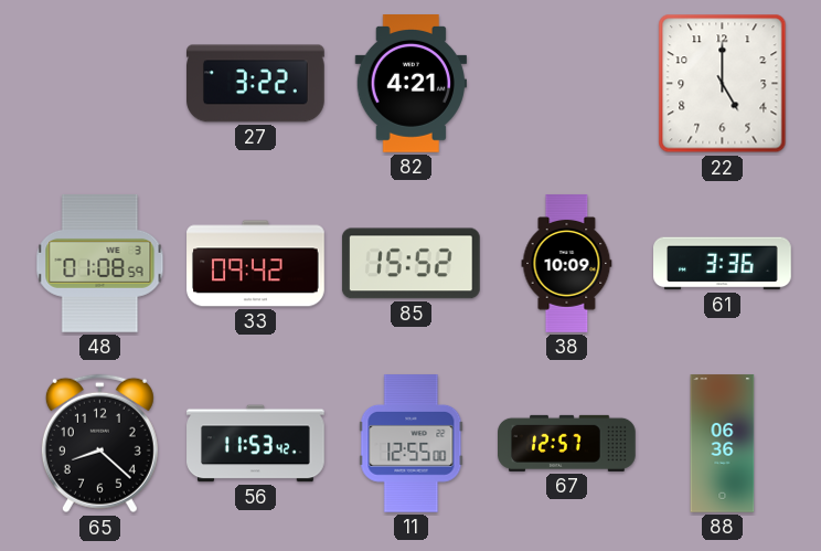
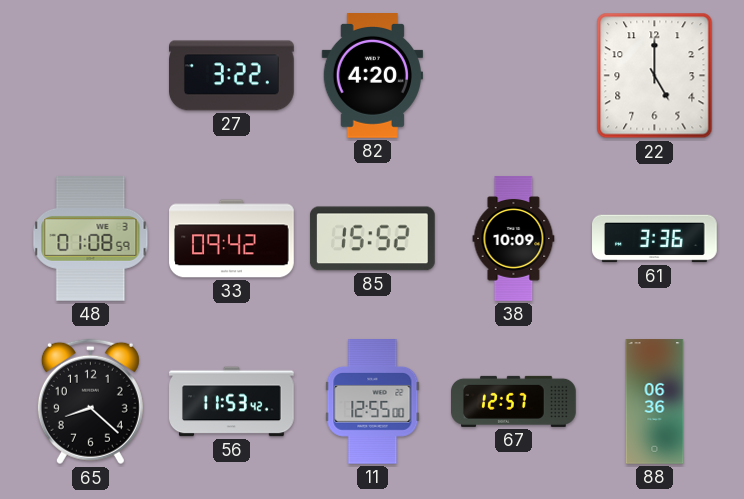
82: 4:21 -> 4:20
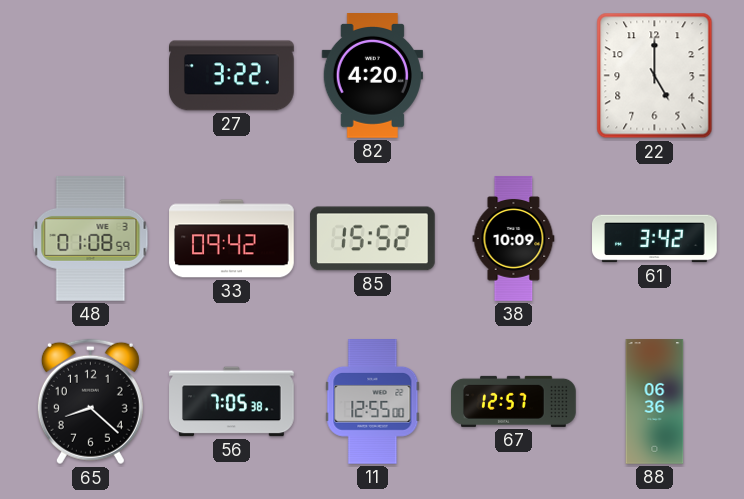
61: 3:36 -> 3:42
56: 11:53 -> 7:05
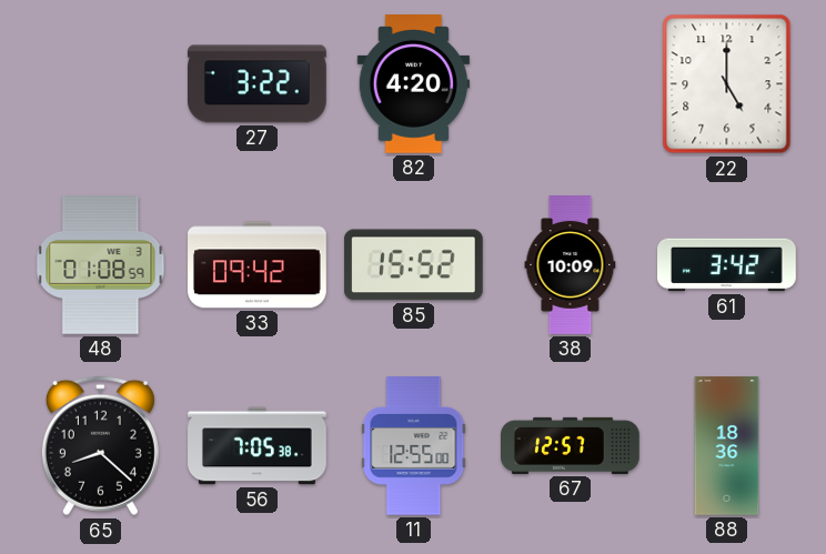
88: 06:36 -> 18:36
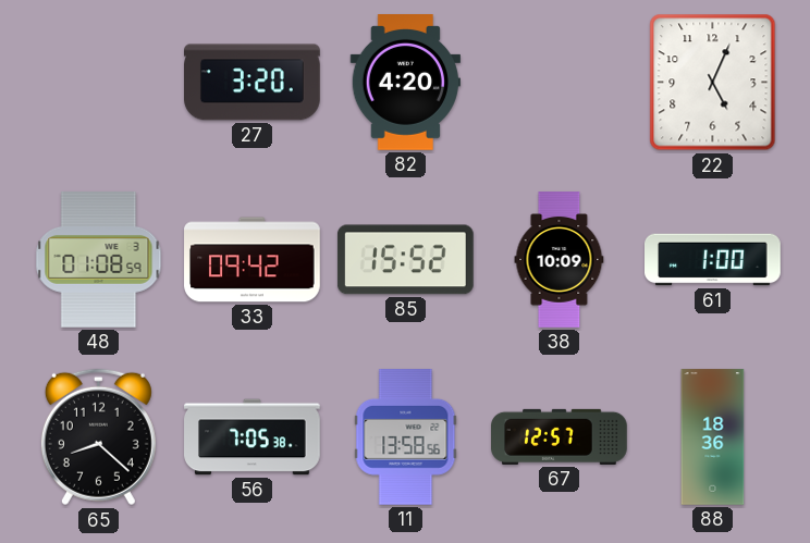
27: 3:22 -> 3:20
22: 5:00 -> 5:04
61: 3:42 -> 1:00
11: 12:55 -> 13:58
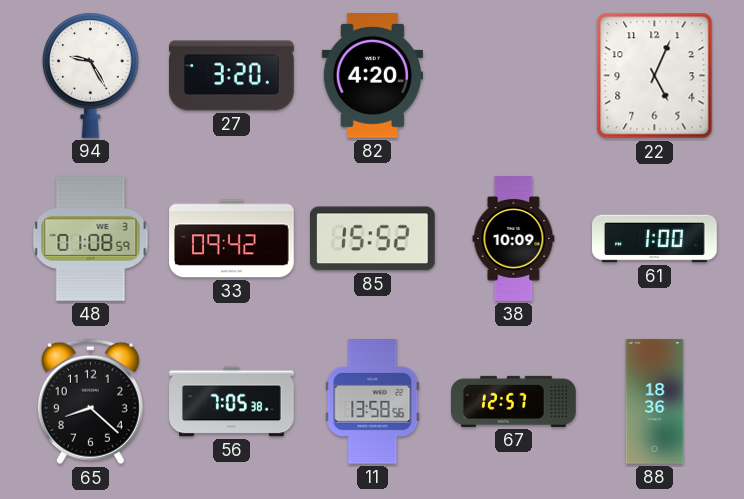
94: none -> 9:25
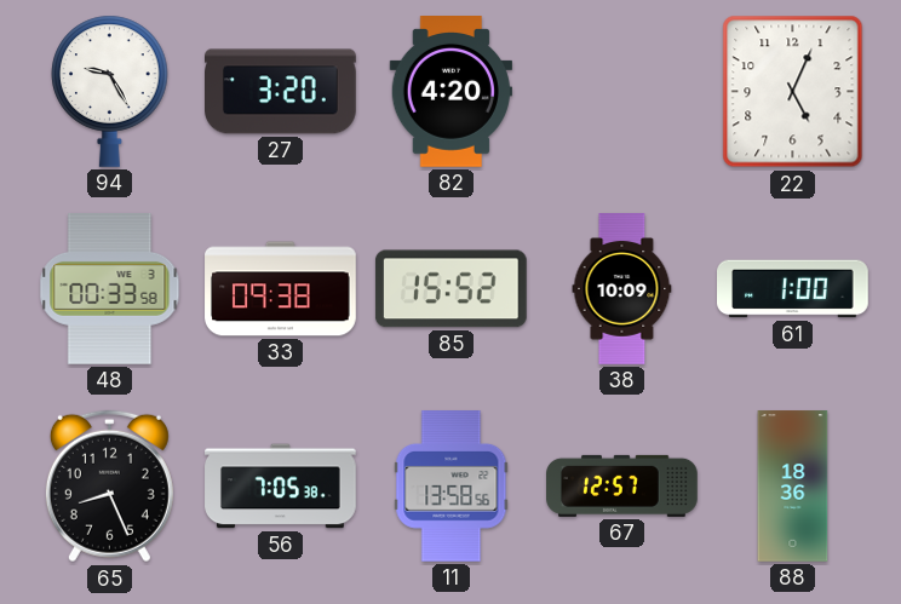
48: 01:08 -> 00:33
33: 09:42 -> 09:38
65: 8:22 -> 8:26
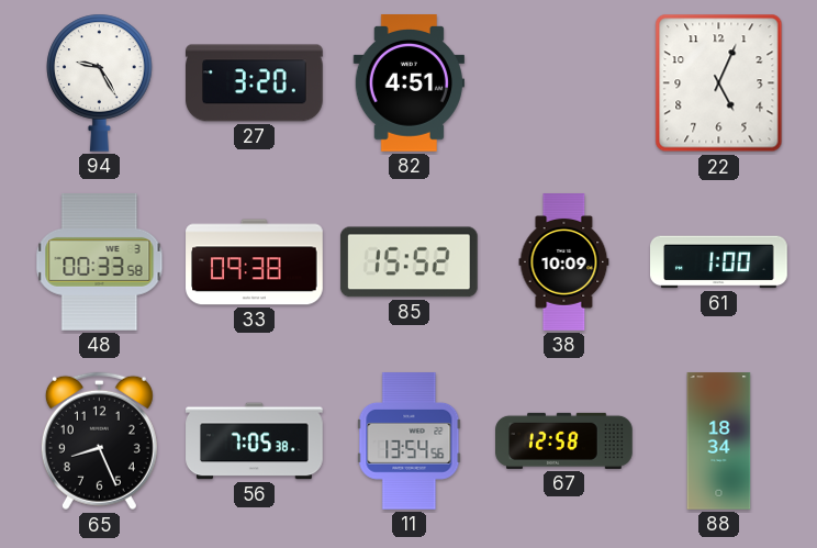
82: 4:20 -> 4:51
11: 13:58 -> 13:54
67: 12:57 -> 12:58
88: 18:36 -> 18:34
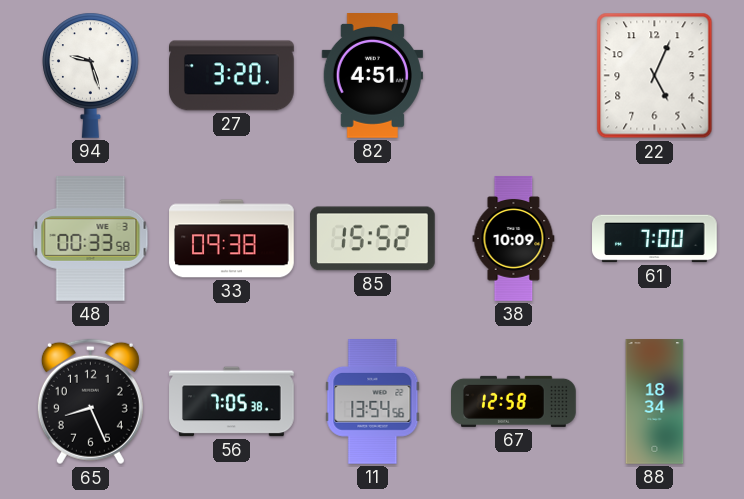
94: 9:25 -> 9:27
61: 1:00 -> 7:00
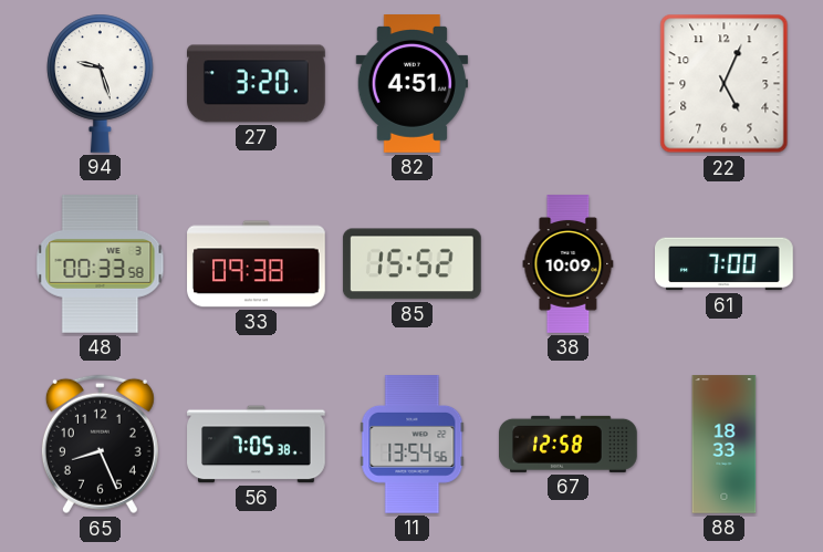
88: 18:34 -> 18:33
